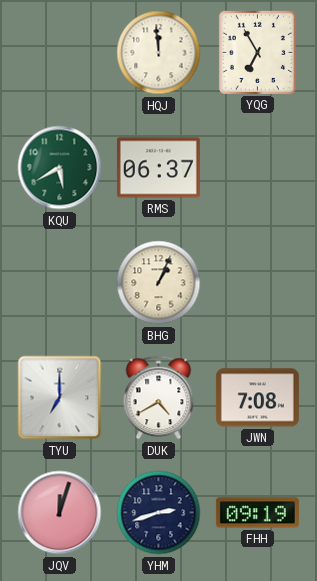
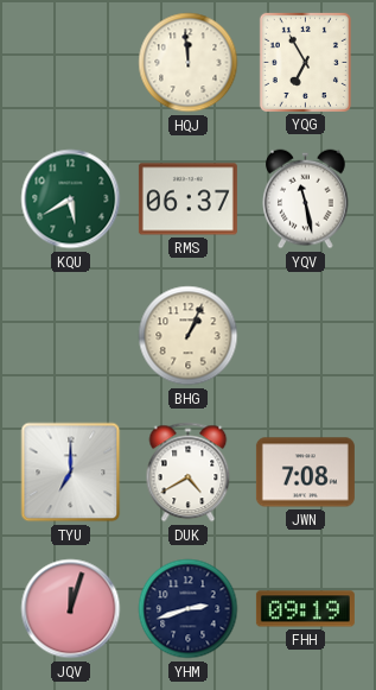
YQV: none -> 11:28
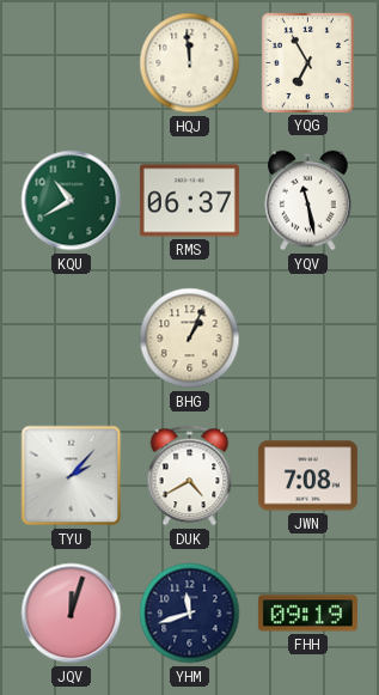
KQU: 5:40 -> 10:40
TYU: 7:00 -> 2:07
YHM: 2:42 -> 11:42
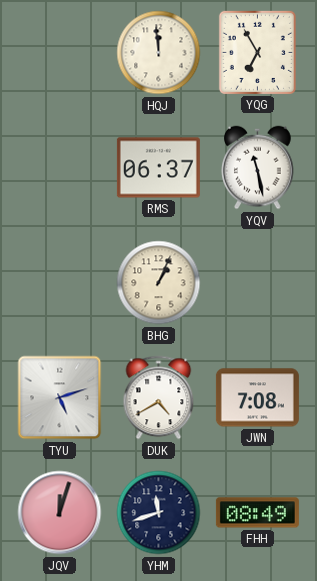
KQU: 10:40 -> none
TYU: 2:07 -> 5:12
FHH: 09:19 -> 08:49
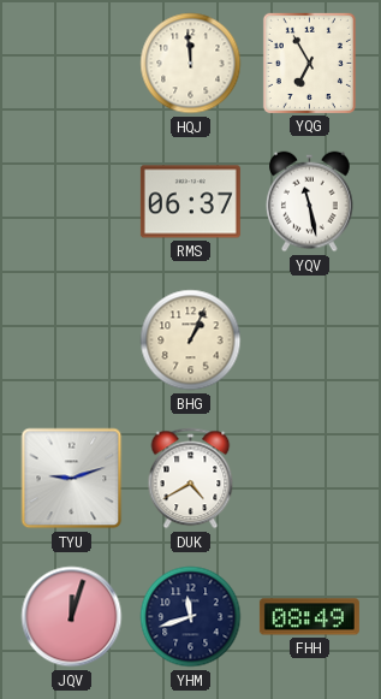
TYU: 5:12 -> 9:12
JWN: 7:08 -> none
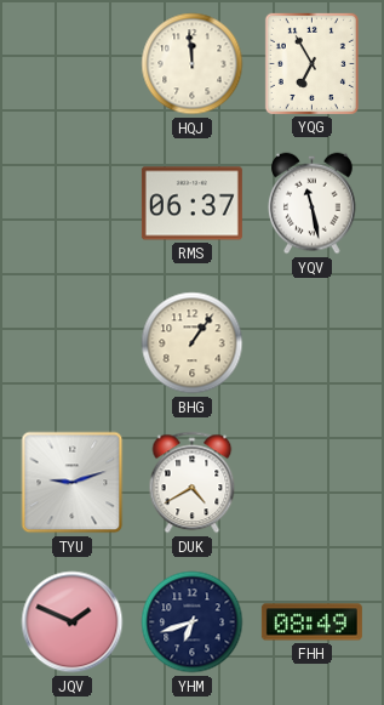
BHG: 1:04 -> 1:06
JQV: 12:03 -> 1:49
YHM: 11:42 -> 6:42
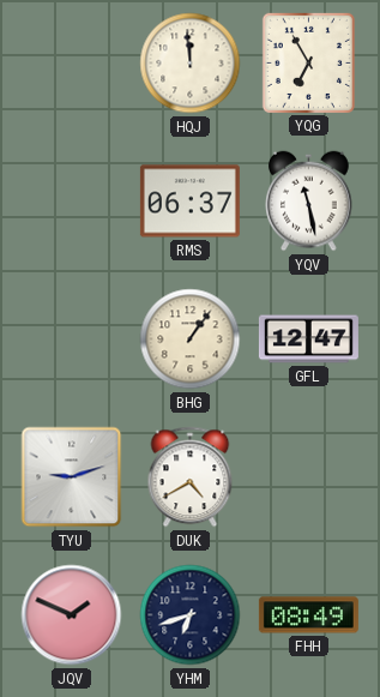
GFL: none -> 12:47
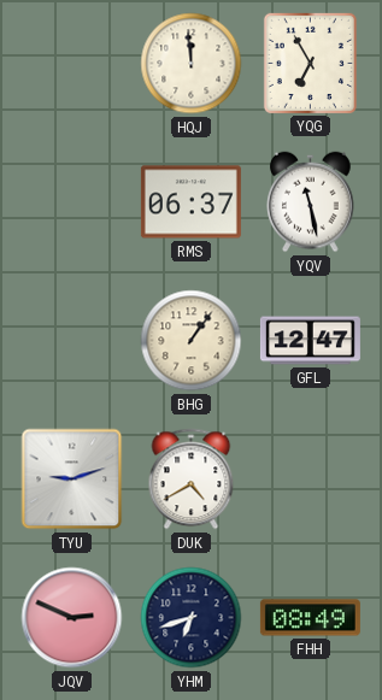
JQV: 1:49 -> 2:49
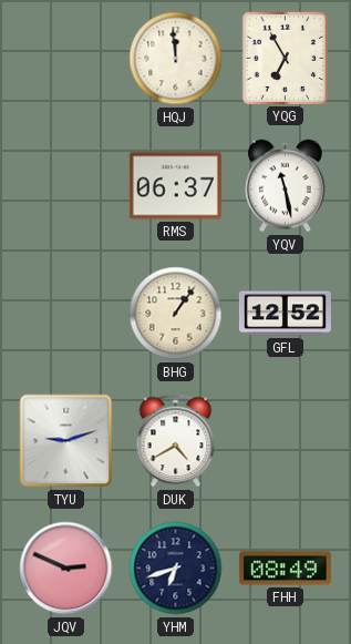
GFL: 12:47 -> 12:52
